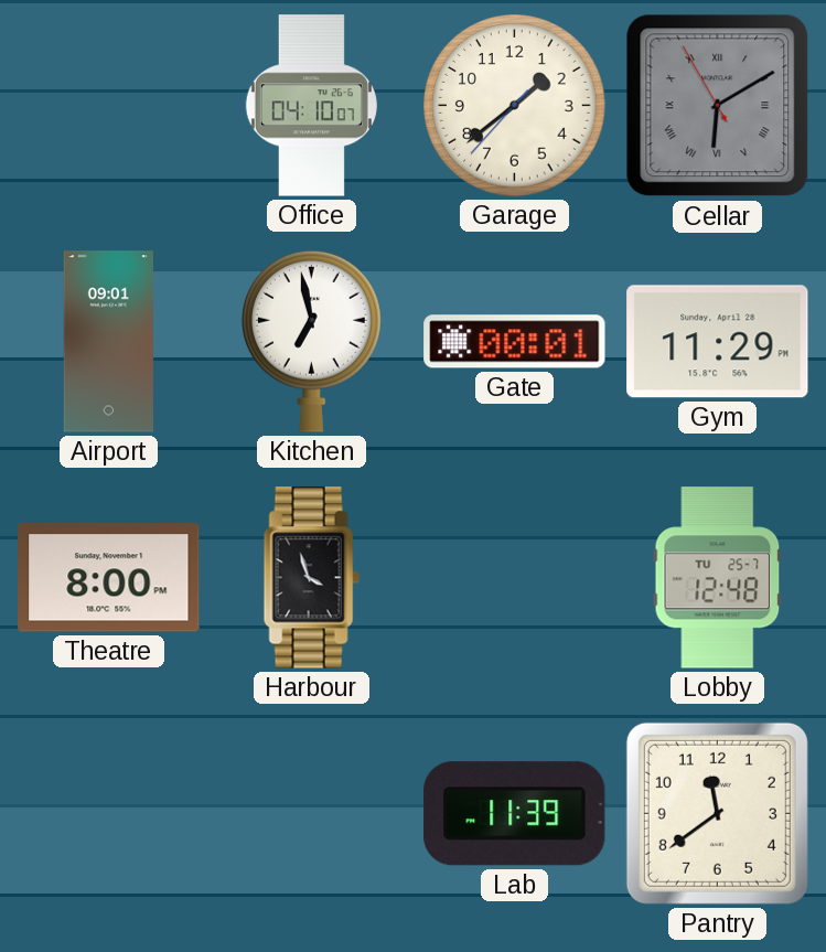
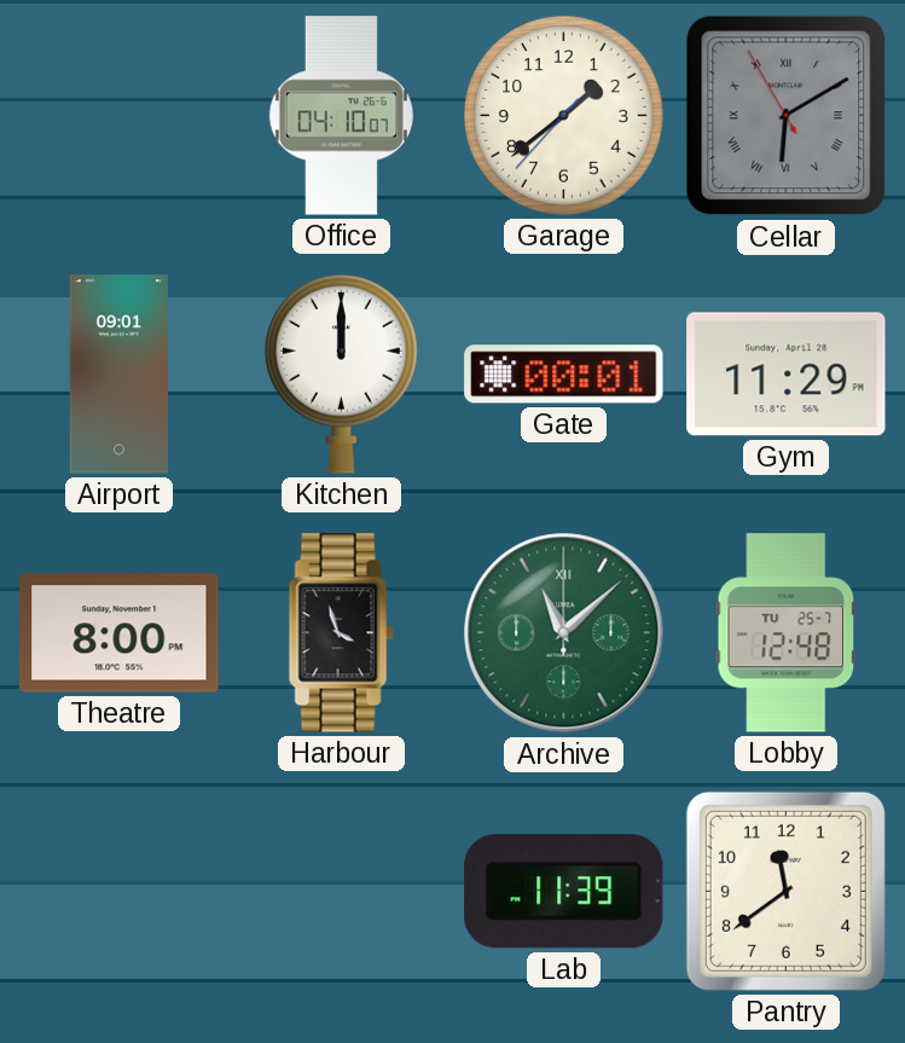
Kitchen: 6:58 -> 12:00
Archive: none -> 11:08
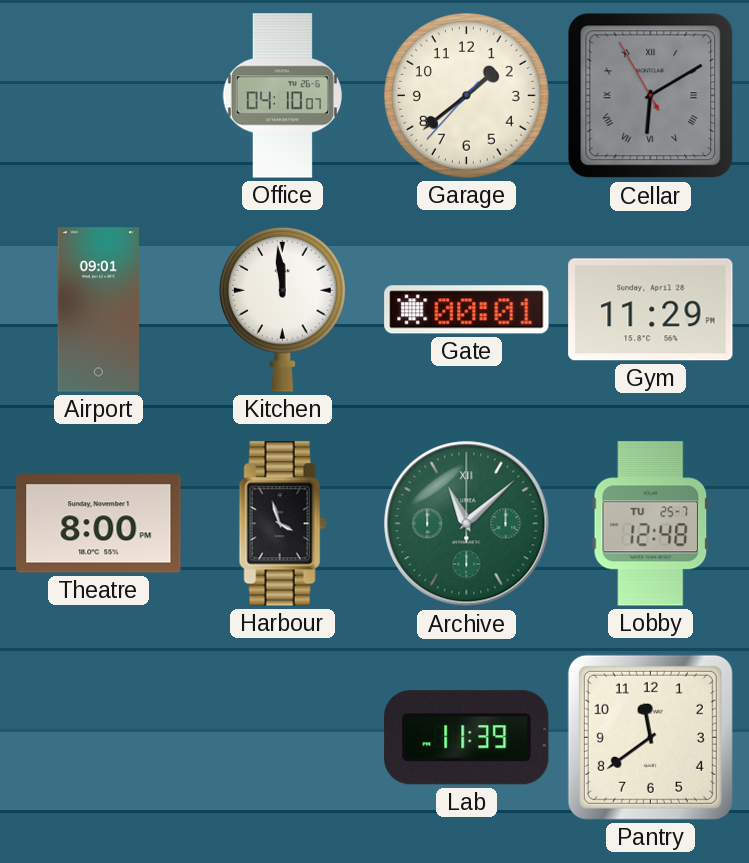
Kitchen: 12:00 -> 11:59
